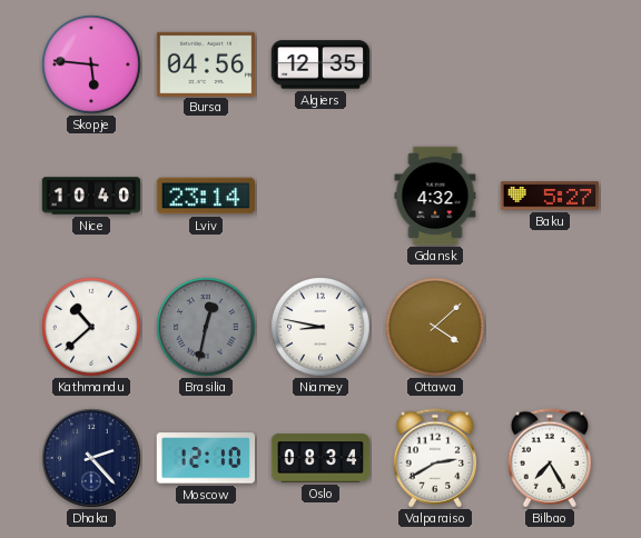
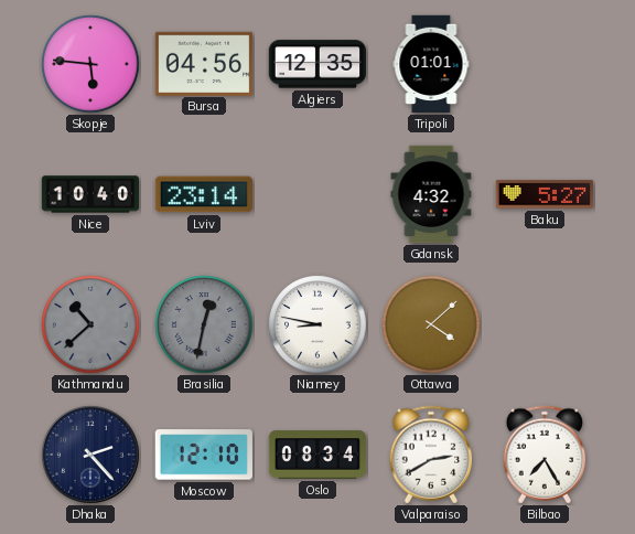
Tripoli: none -> 01:01
Kathmandu dial: white -> grey
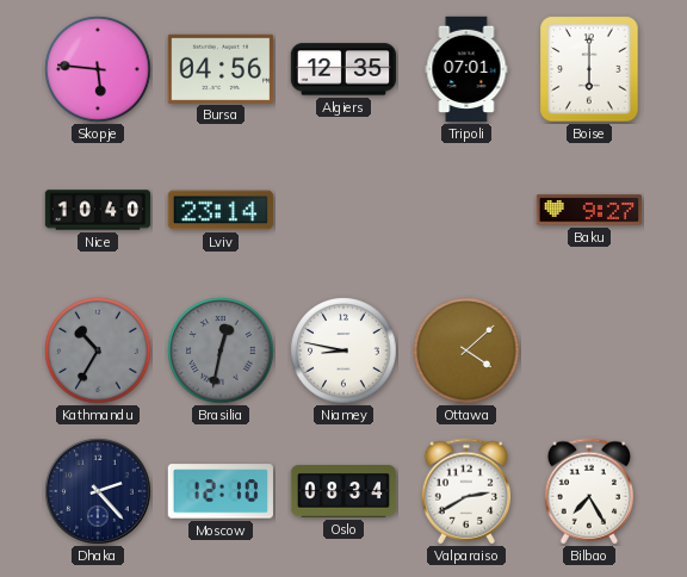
Tripoli: 01:01 -> 07:01
Boise: none -> 6:00
Gdansk: 4:32 -> none
Baku: 5:27 -> 9:27
Kathmandu: 10:38 -> 10:35
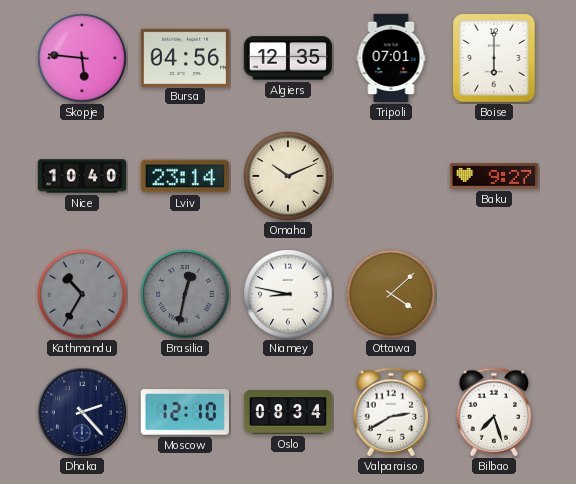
Omaha: none -> 10:11
Bilbao: 7:25 -> 7:27
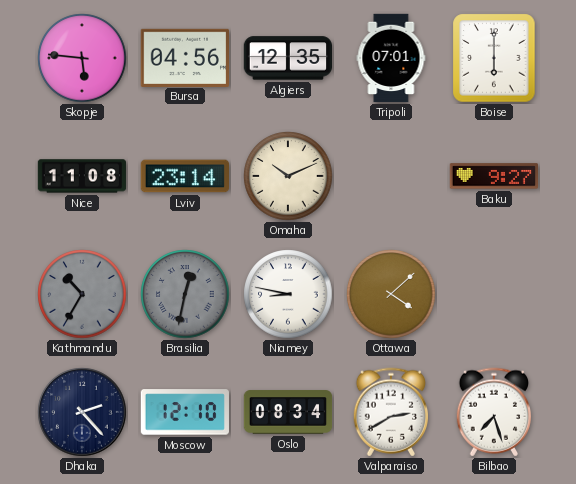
Nice: 10:40 -> 11:08
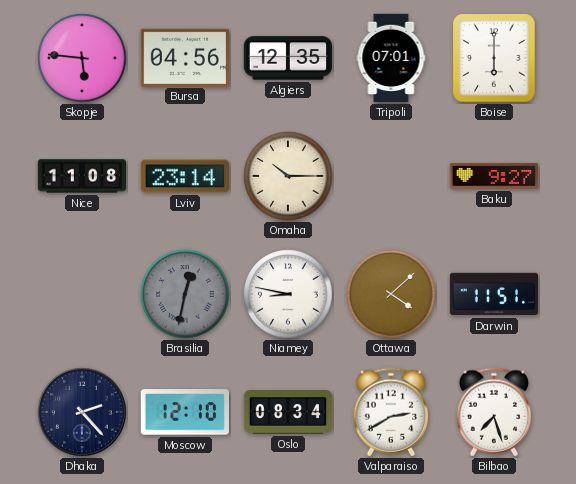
Omaha: 10:11 -> 10:15
Kathmandu: 10:35 -> none
Darwin: none -> 11:51
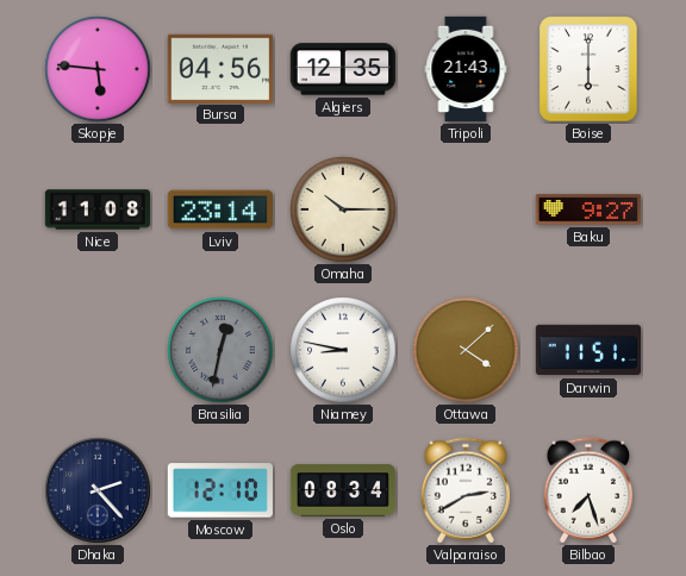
Tripoli: 07:01 -> 21:43
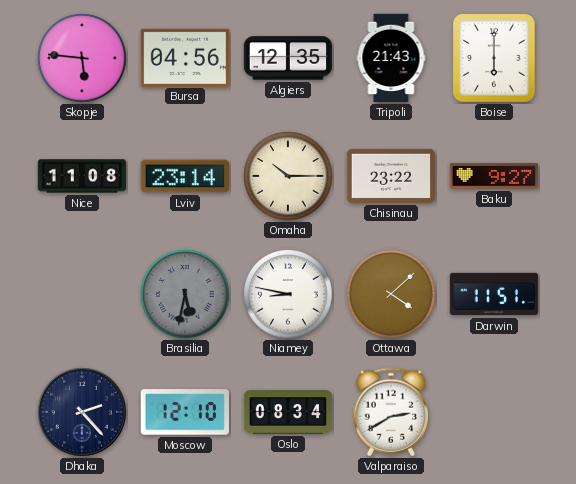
Chisinau: none -> 23:22
Brasilia: 12:32 -> 5:32
Bilbao: 7:27 -> none
